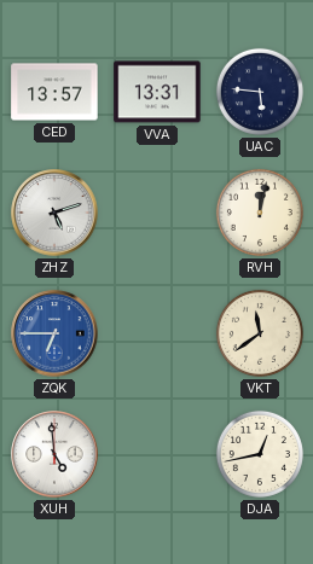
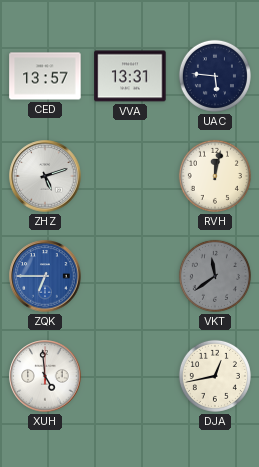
VKT dial: cream -> grey
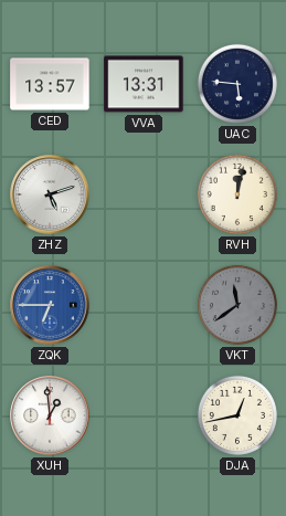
XUH: 4:59 -> 12:59
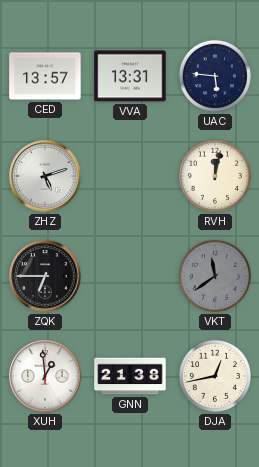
ZQK dial: blue -> black
GNN: none -> 21:38
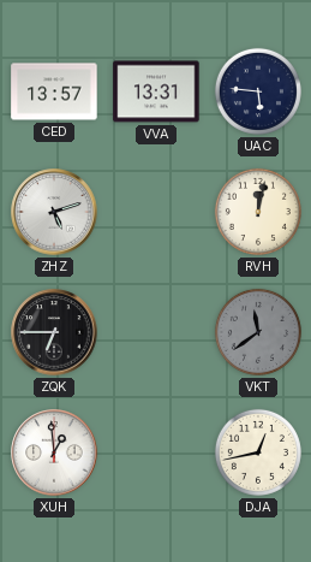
GNN: 21:38 -> none
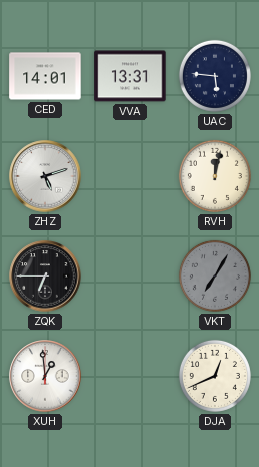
CED: 13:57 -> 14:01
VKT: 11:39 -> 7:05
DJA: 12:43 -> 12:41
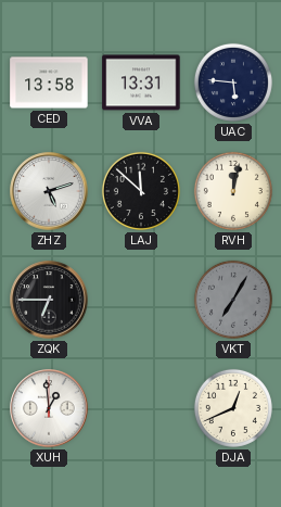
CED: 14:01 -> 13:58
LAJ: none -> 11:52
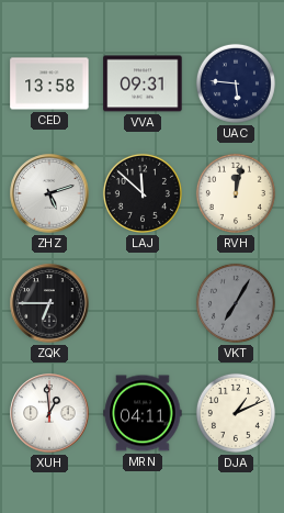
VVA: 13:31 -> 09:31
MRN: none -> 04:11
DJA: 12:41 -> 1:11
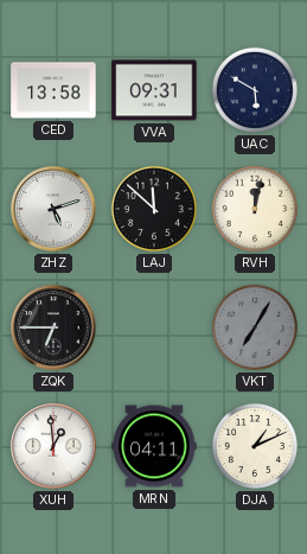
UAC: 5:46 -> 5:50
